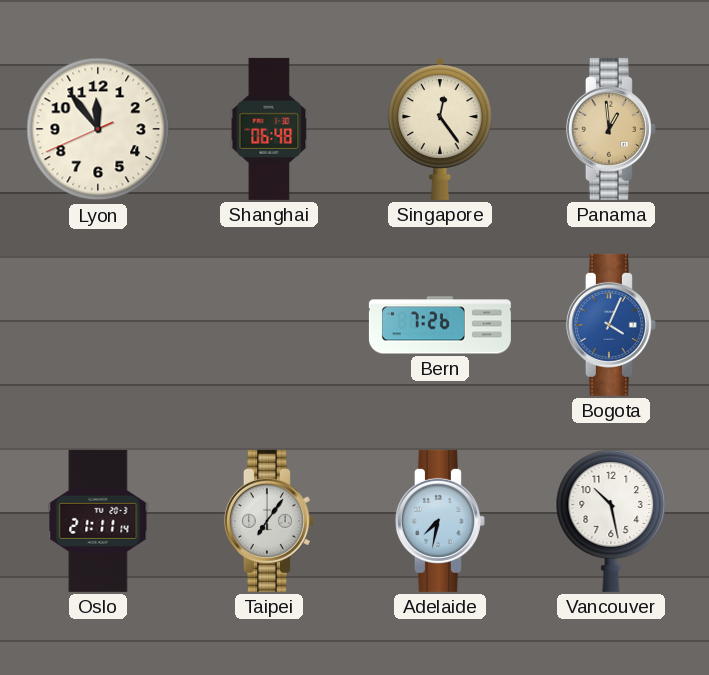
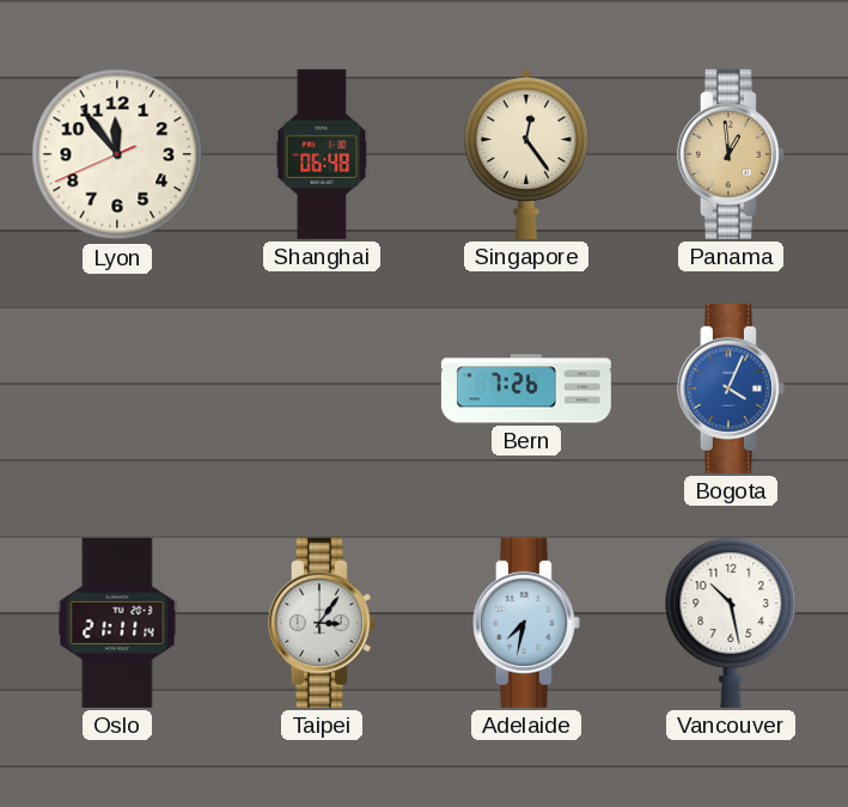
Taipei: 7:06 -> 3:06
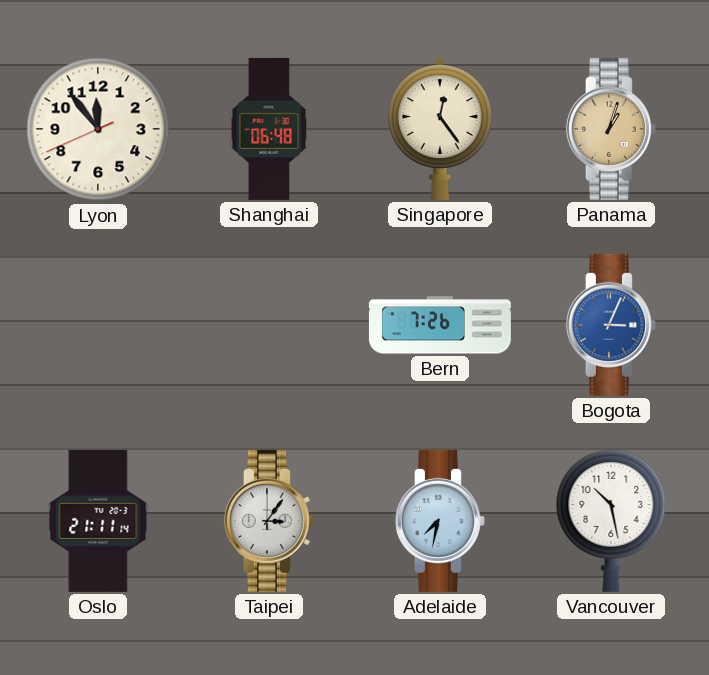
Panama: 12:59 -> 1:03
Bogota: 4:04 -> 3:04
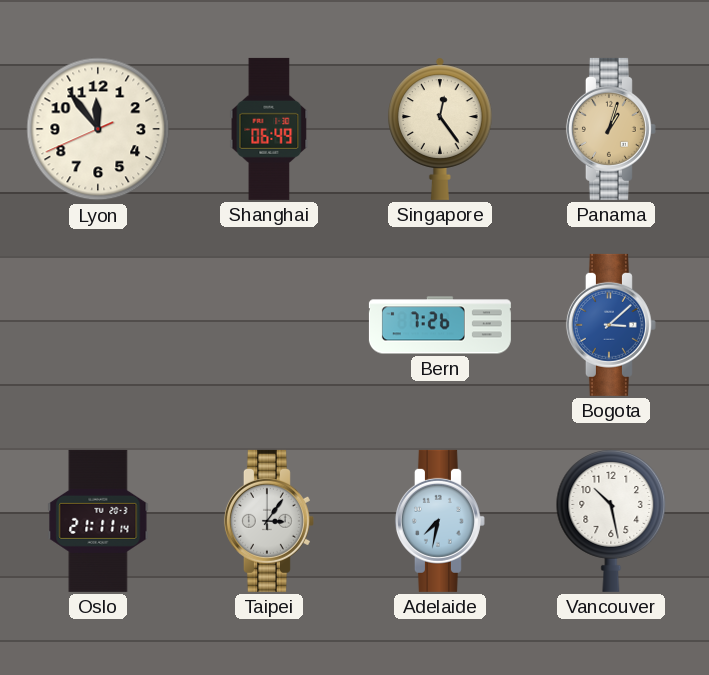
Shanghai: 06:48 -> 06:49
Bogota: 3:04 -> 3:08
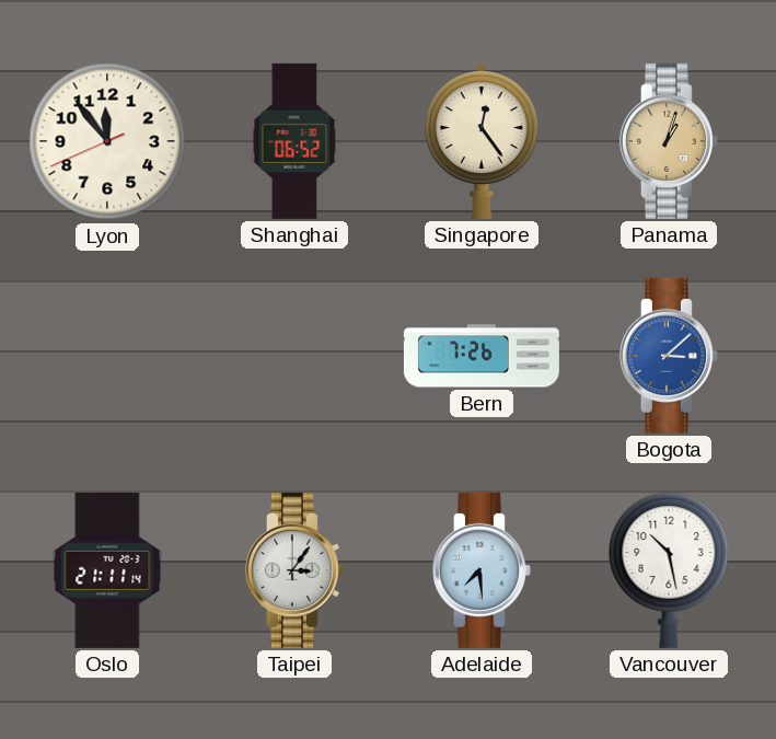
Shanghai: 06:49 -> 06:52
Adelaide: 7:32 -> 7:29
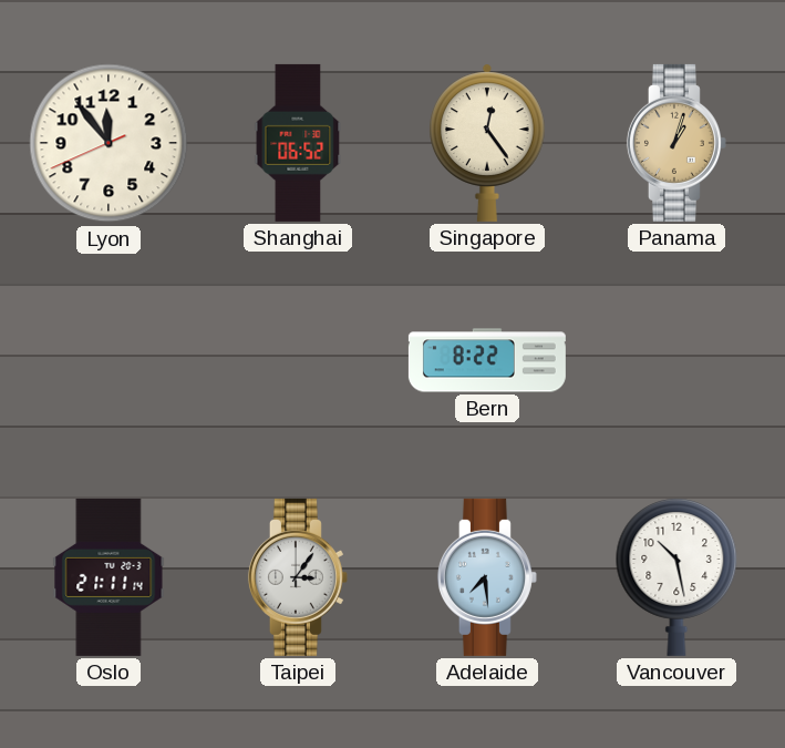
Bern: 7:26 -> 8:22
Bogota: 3:08 -> none
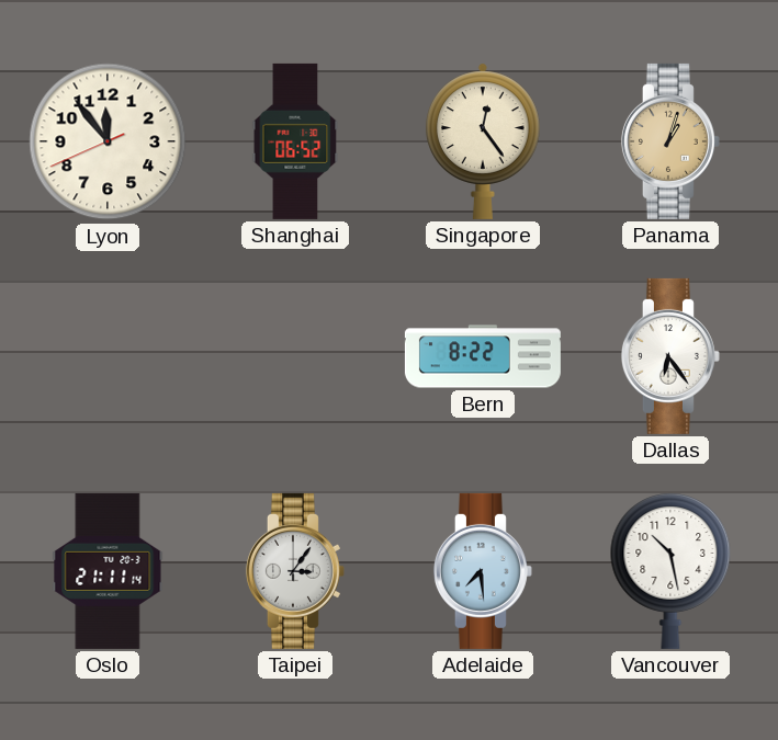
Dallas: none -> 6:24
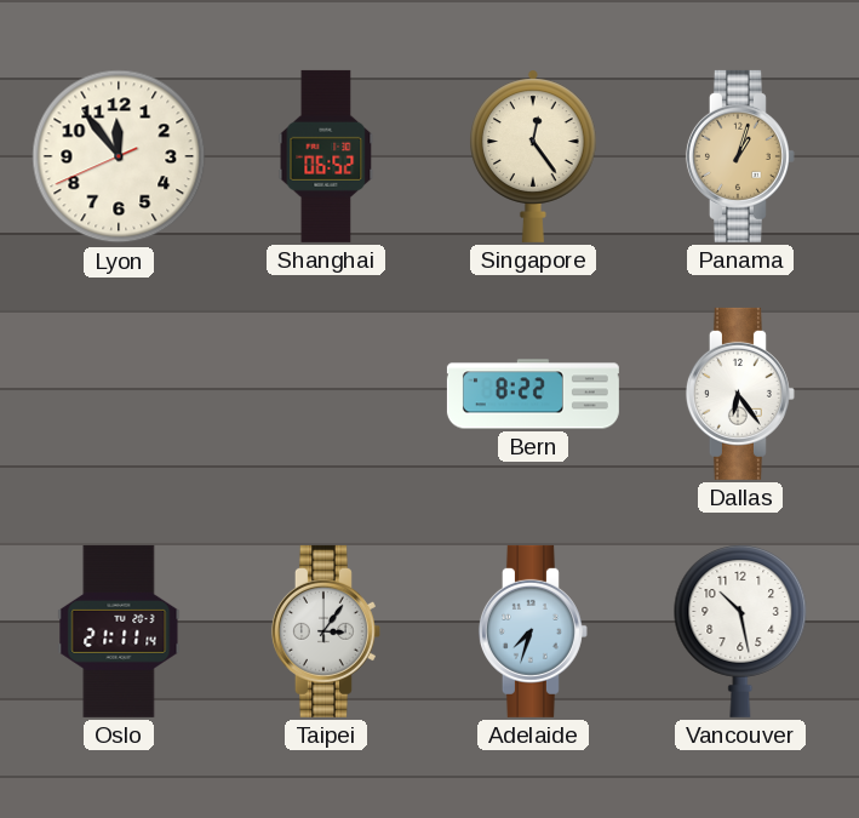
Adelaide: 7:29 -> 7:33
